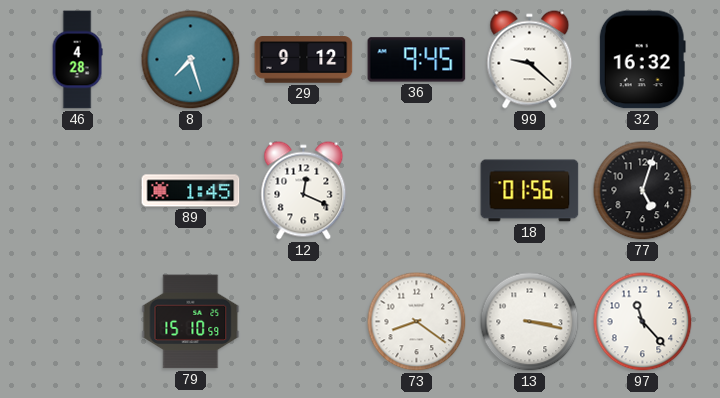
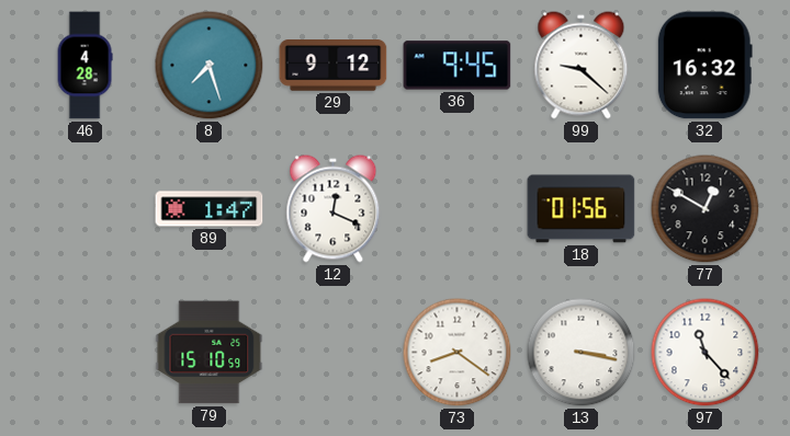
89: 1:45 -> 1:47
77: 5:03 -> 12:50
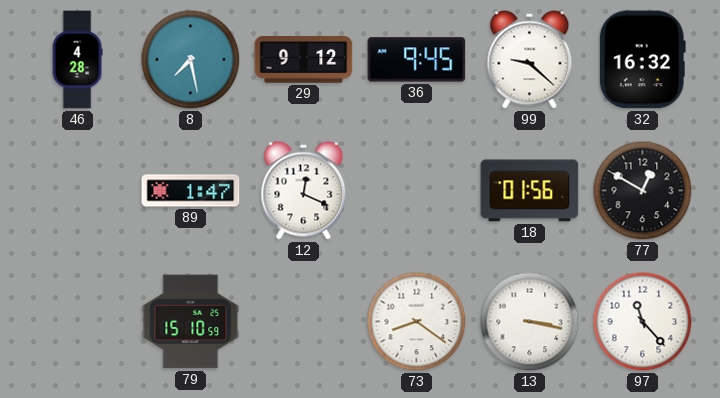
8: 7:27 -> 7:28
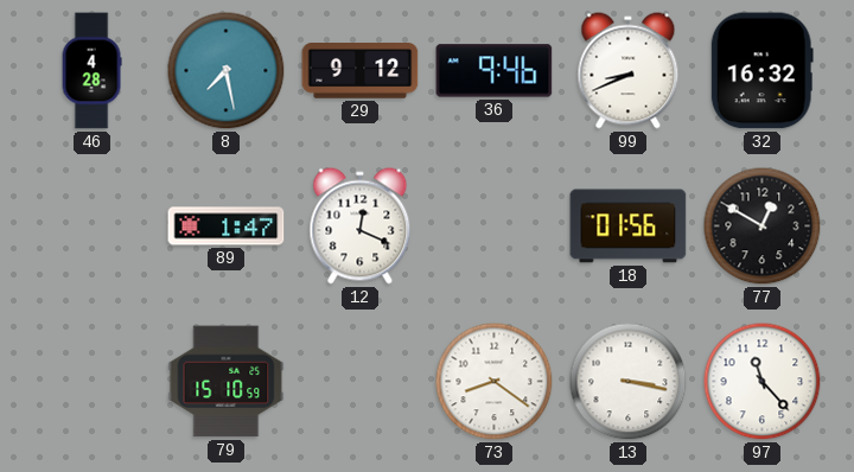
36: 9:45 -> 9:46
99: 9:22 -> 8:41
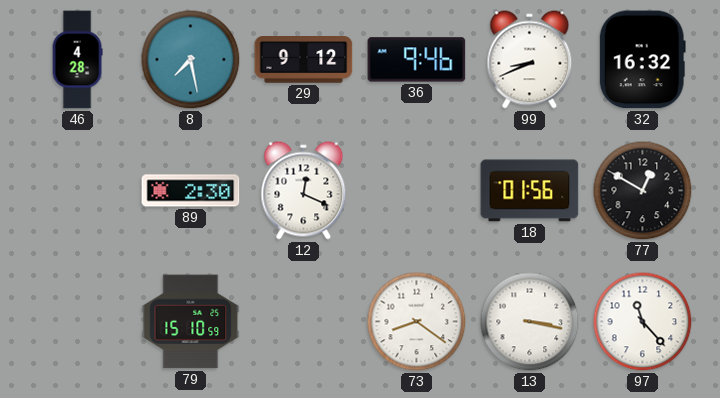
89: 1:47 -> 2:30
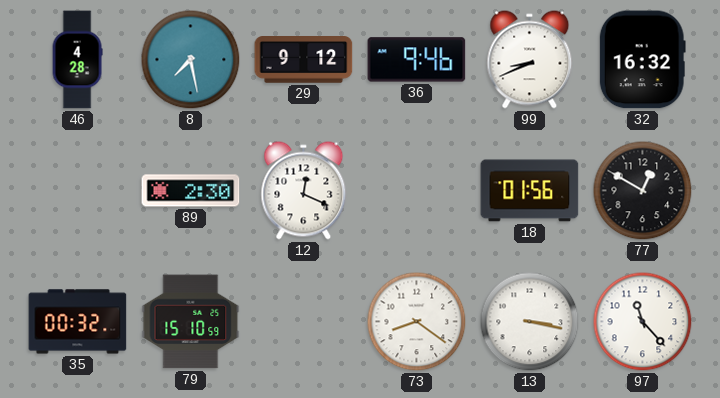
35: none -> 00:32
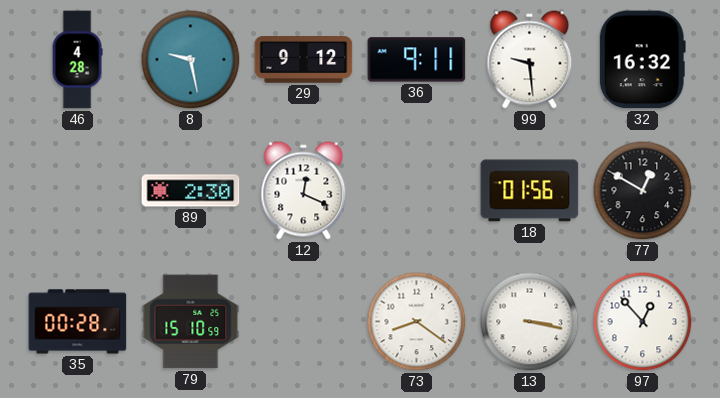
8: 7:28 -> 9:28
36: 9:46 -> 9:11
99: 8:41 -> 9:29
35: 00:32 -> 00:28
97: 11:23 -> 12:53
